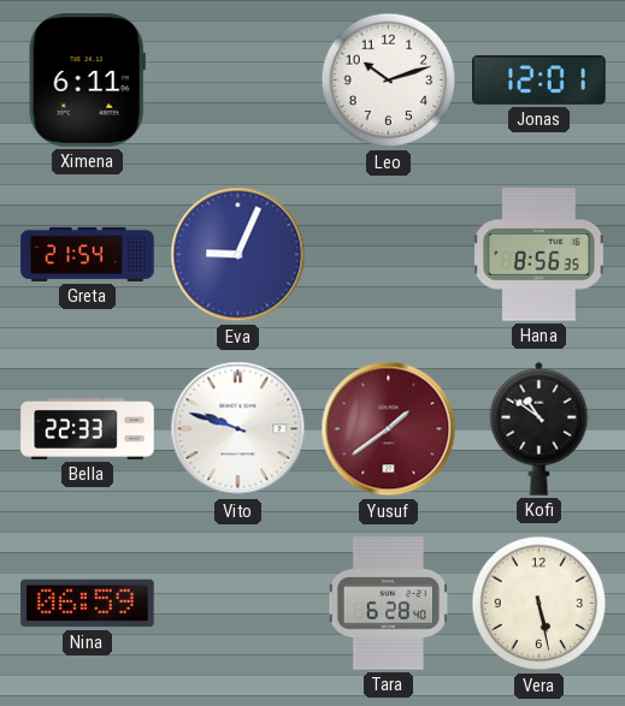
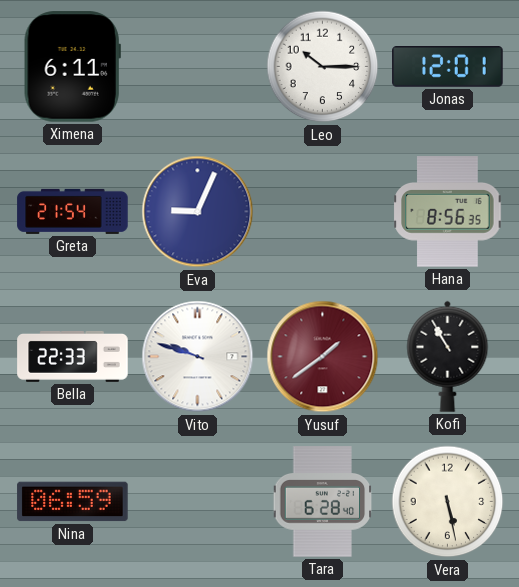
Leo: 10:12 -> 10:15
Kofi: 10:51 -> 10:55
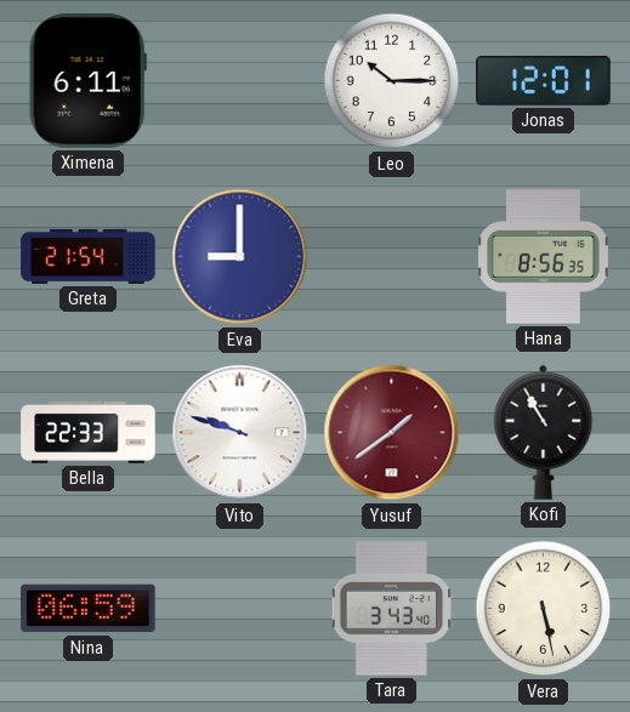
Eva: 9:04 -> 9:00
Tara: 6:28 -> 3:43
